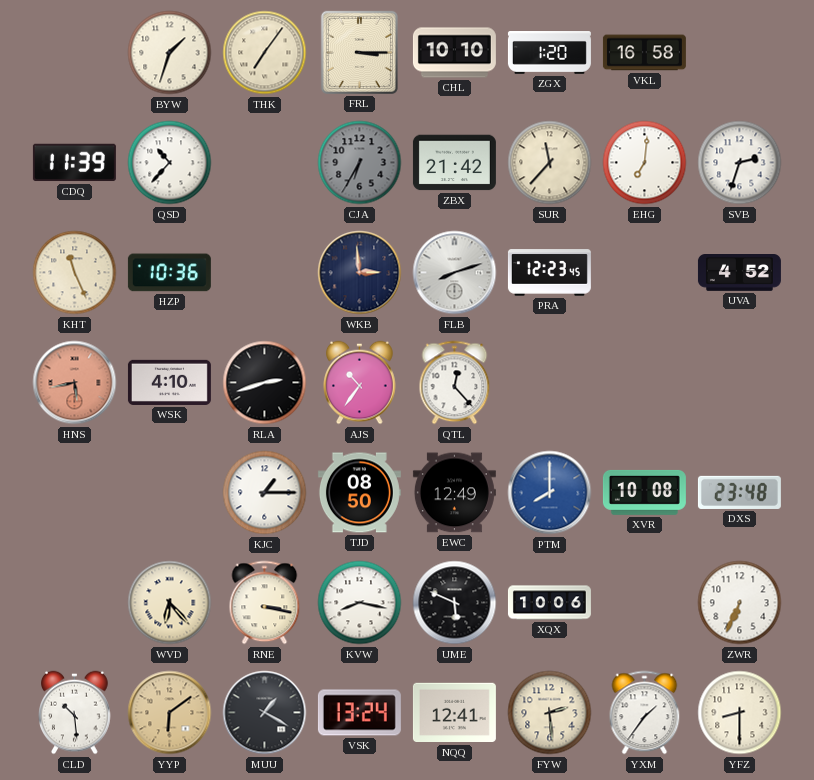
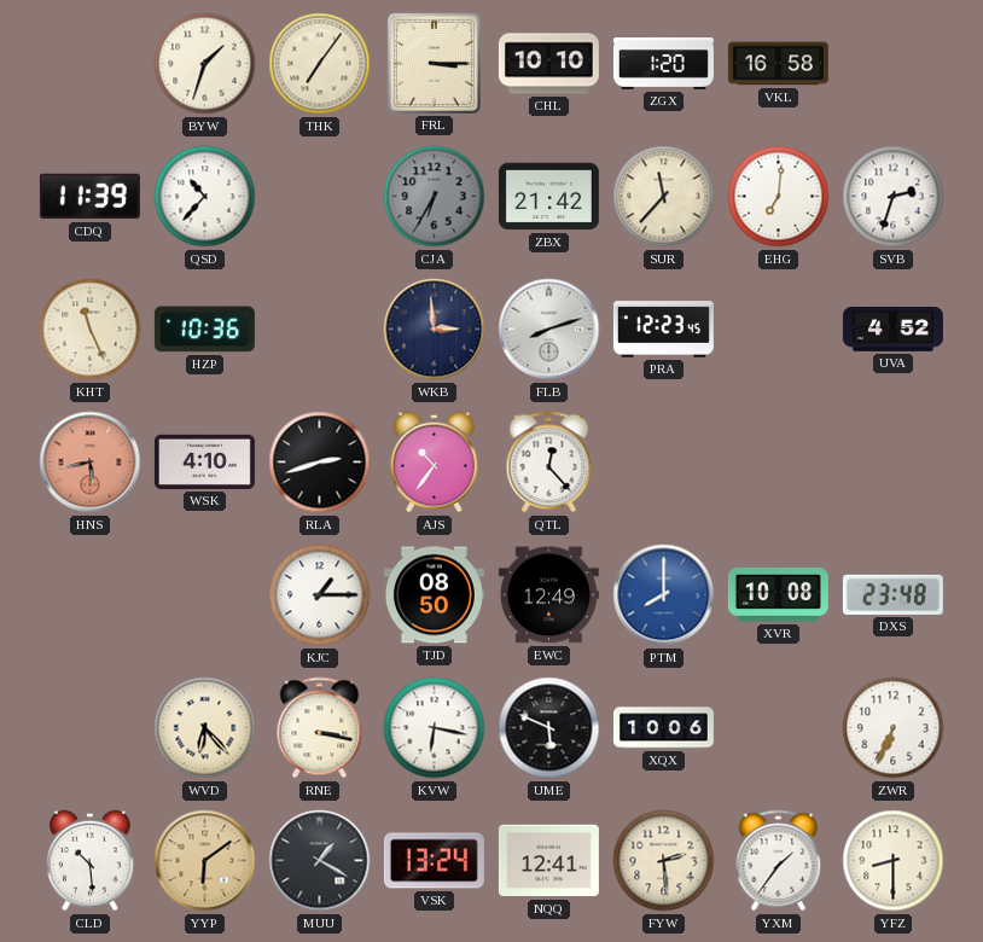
KVW: 8:17 -> 6:17
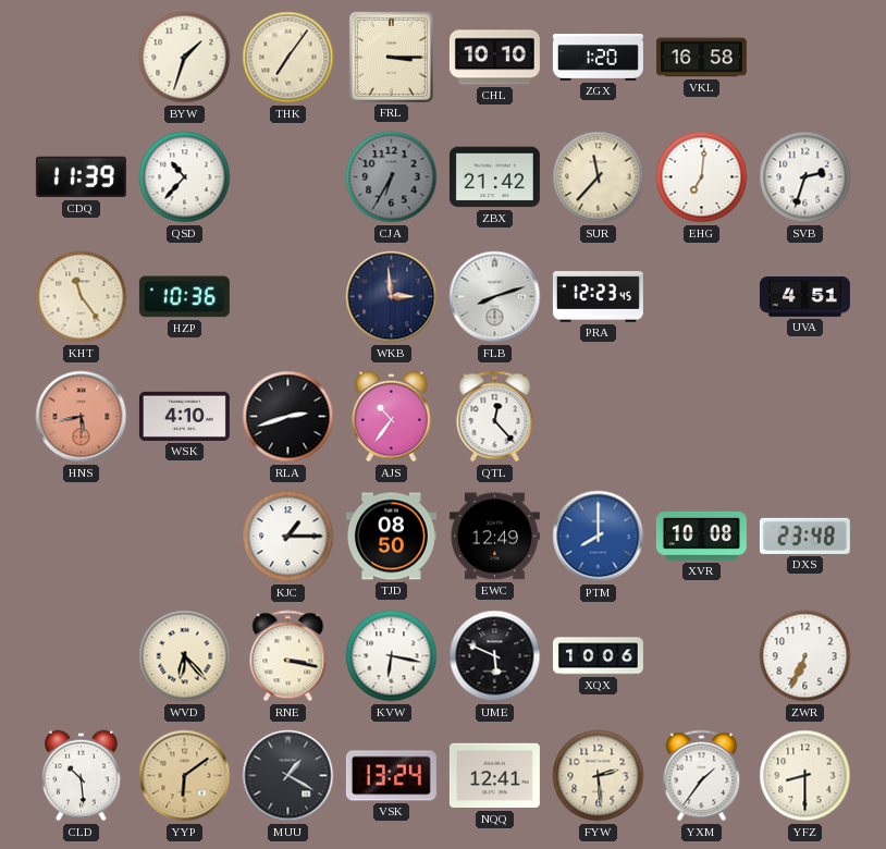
KHT: 11:26 -> 11:24
UVA: 4:52 -> 4:51
